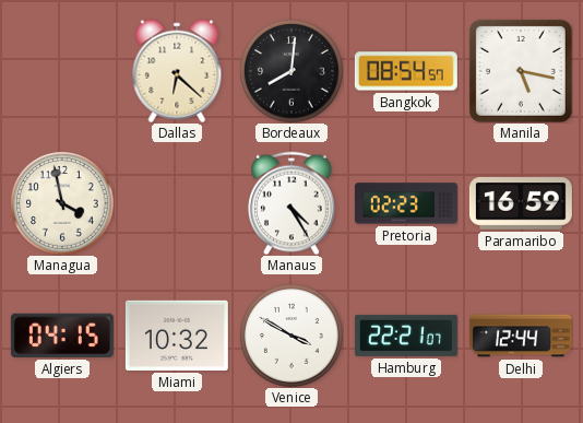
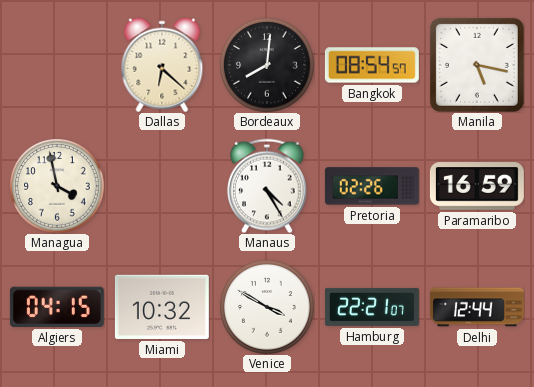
Pretoria: 02:23 -> 02:26
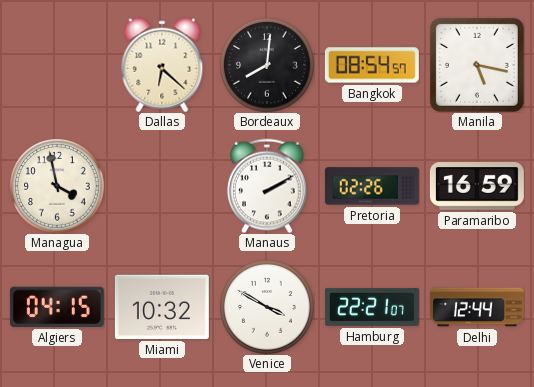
Manaus: 4:25 -> 2:10
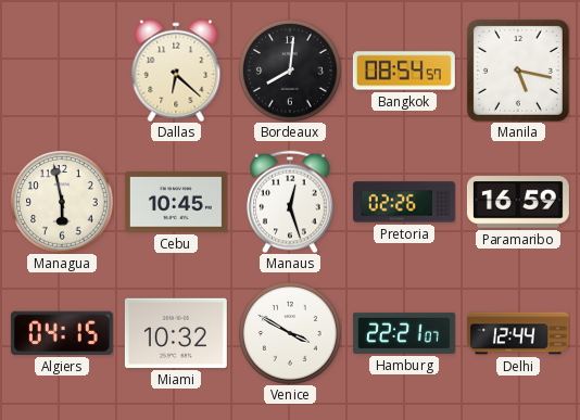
Managua: 3:58 -> 5:58
Cebu: none -> 10:45
Manaus: 2:10 -> 12:27
